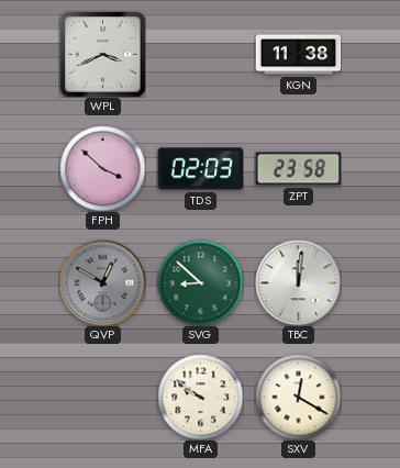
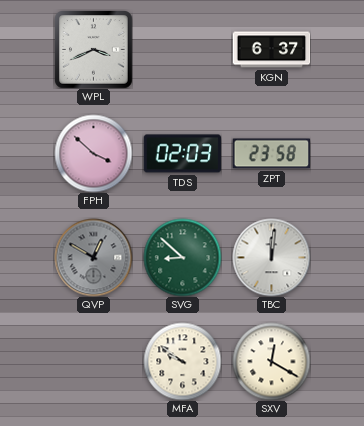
KGN: 11:38 -> 6:37
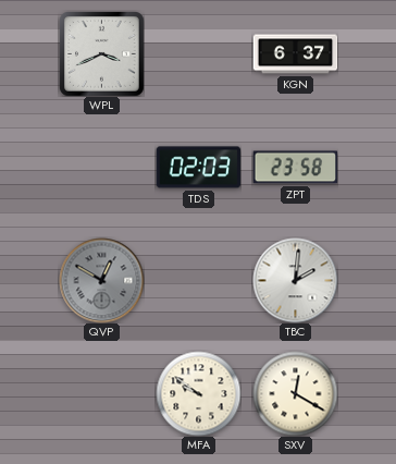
FPH: 3:52 -> none
SVG: 8:52 -> none
TBC: 12:01 -> 2:01
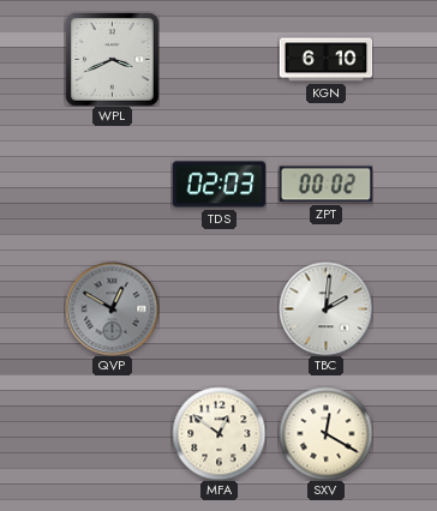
KGN: 6:37 -> 6:10
ZPT: 23:58 -> 00:02
MFA: 9:51 -> 12:51
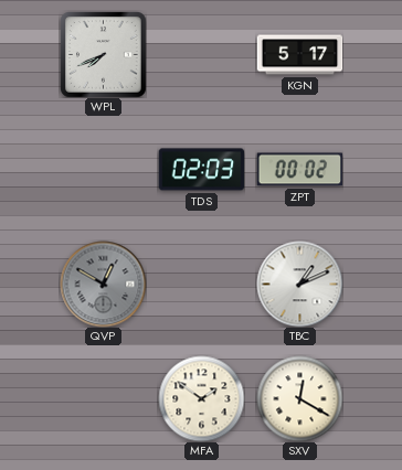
WPL: 3:41 -> 7:41
KGN: 6:10 -> 5:17
TBC: 2:01 -> 1:11
MFA: 12:51 -> 1:51
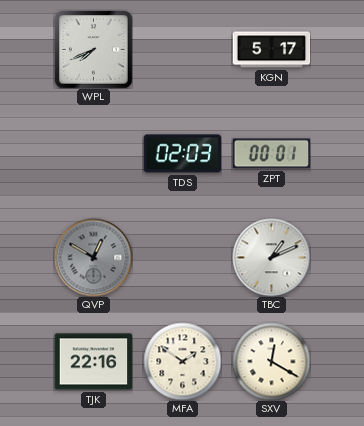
ZPT: 00:02 -> 00:01
TJK: none -> 22:16
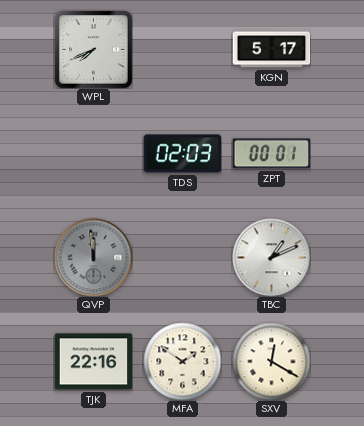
QVP: 12:50 -> 11:59
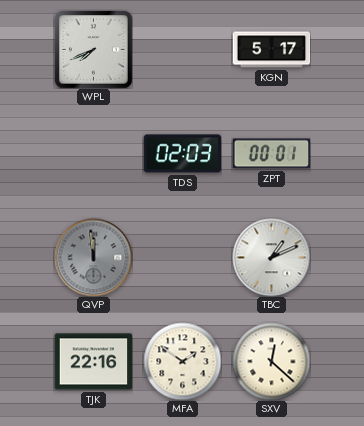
SXV: 12:20 -> 12:22
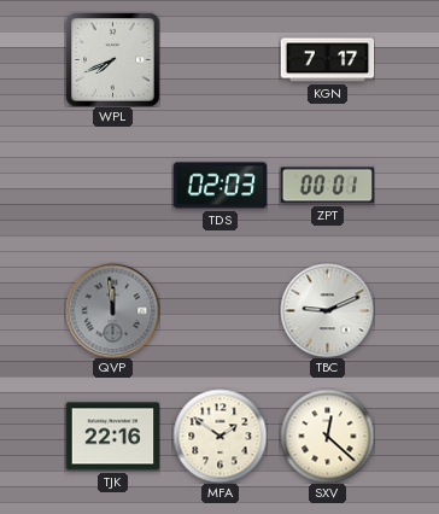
KGN: 5:17 -> 7:17
TBC: 1:11 -> 9:11
